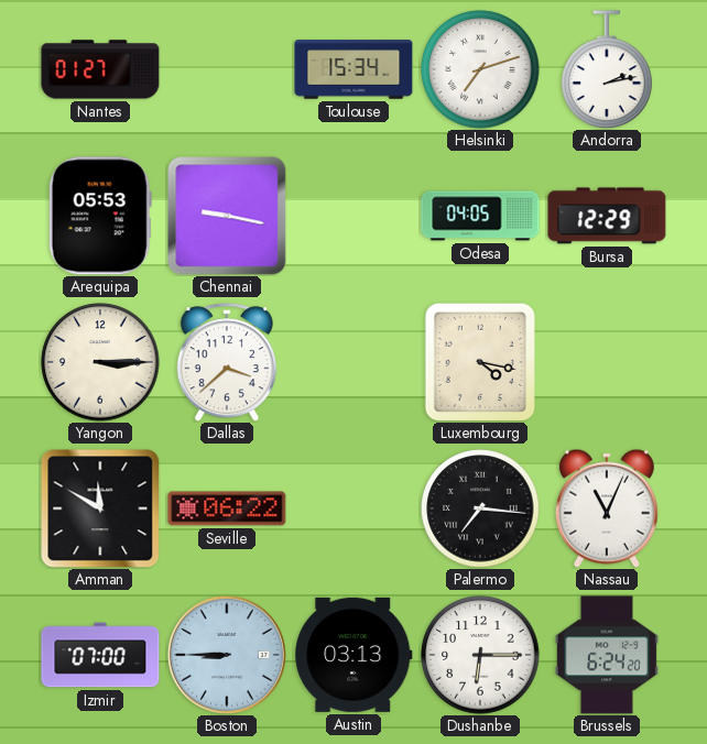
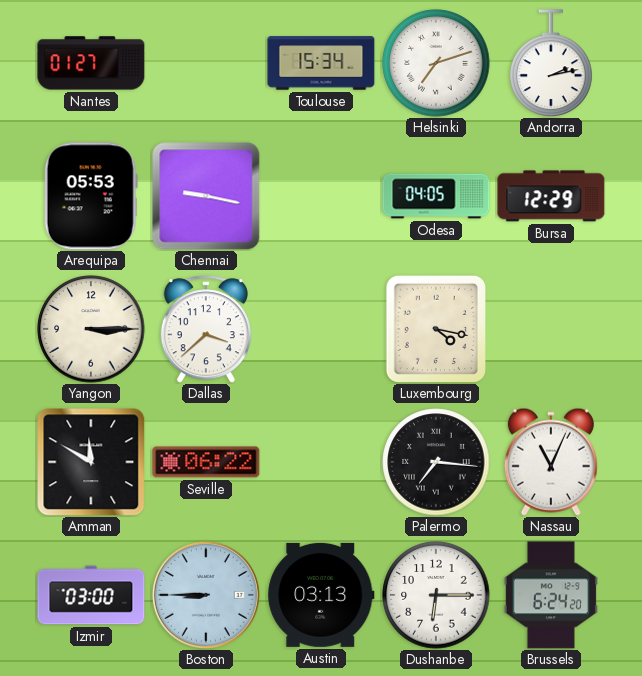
Izmir: 07:00 -> 03:00
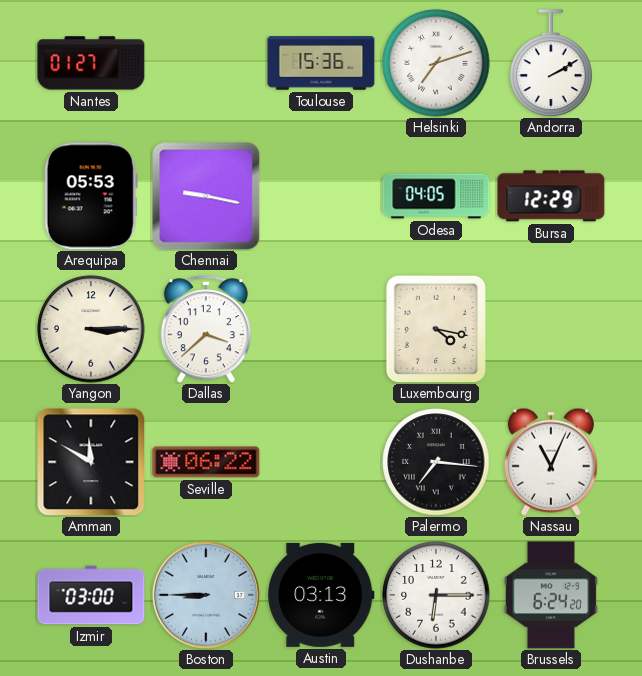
Toulouse: 15:34 -> 15:36
Andorra: 2:13 -> 2:10
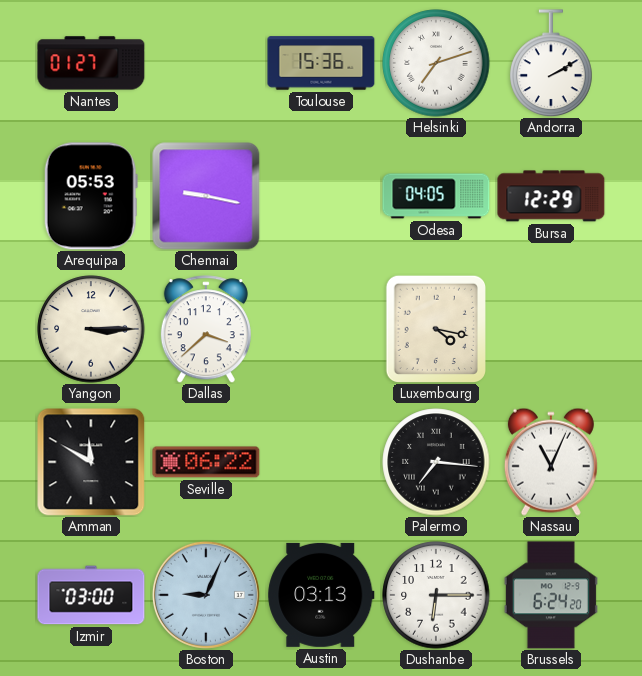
Boston: 8:45 -> 9:04
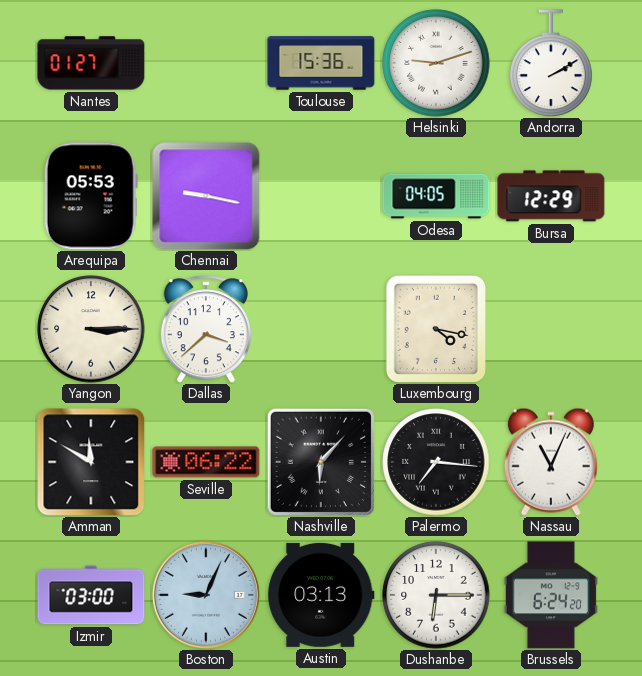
Helsinki: 7:12 -> 9:12
Nashville: none -> 6:07
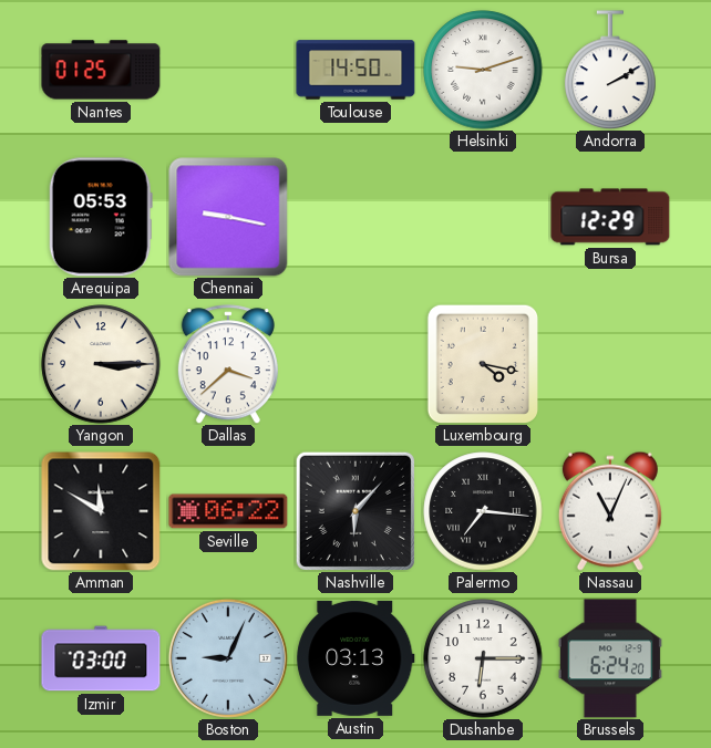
Nantes: 01:27 -> 01:25
Toulouse: 15:36 -> 14:50
Odesa: 04:05 -> none
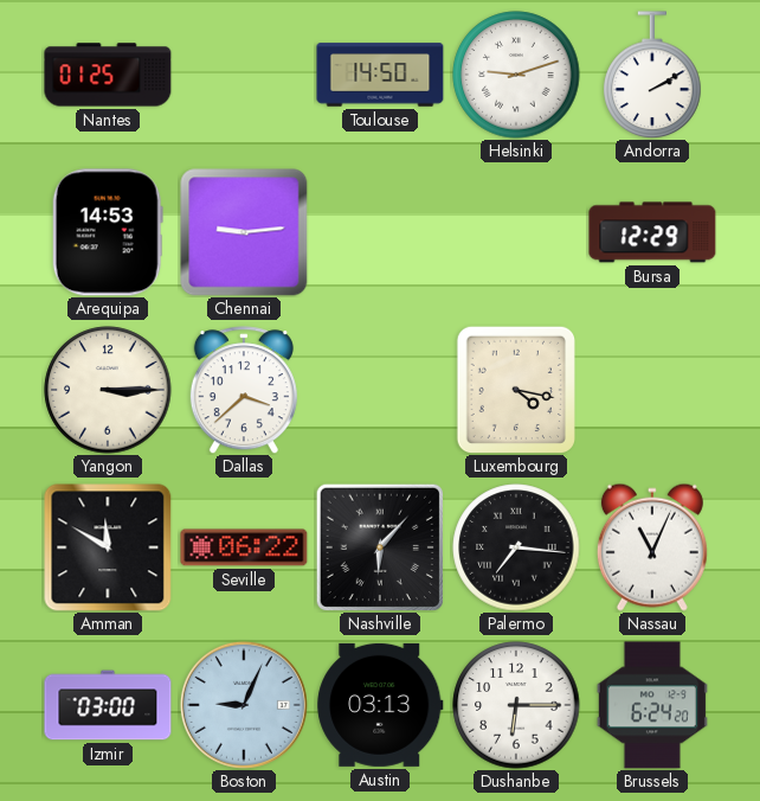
Arequipa: 05:53 -> 14:53
Chennai: 9:17 -> 9:14
